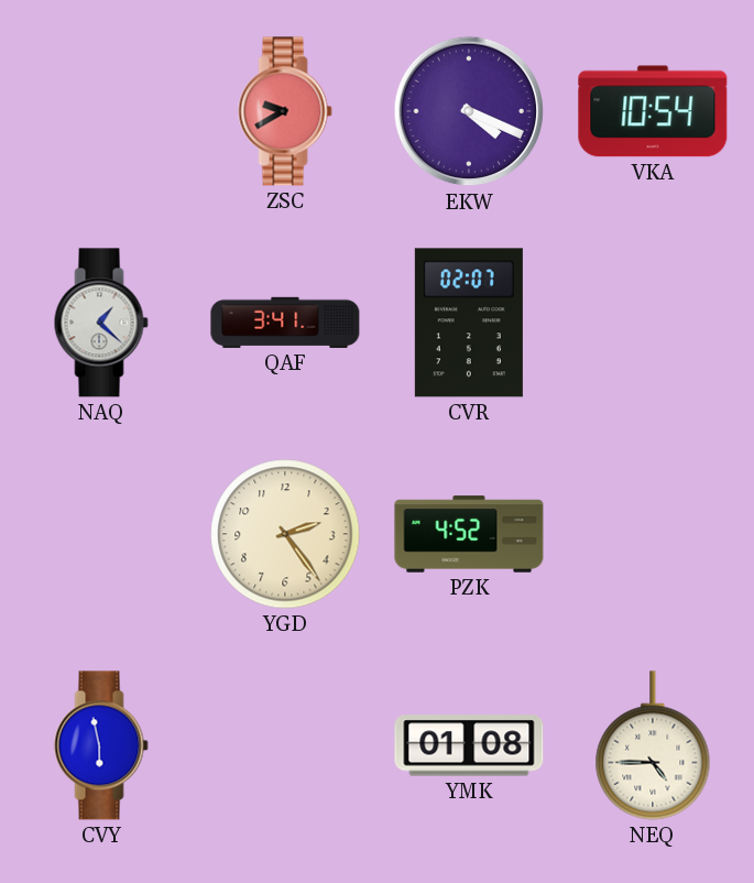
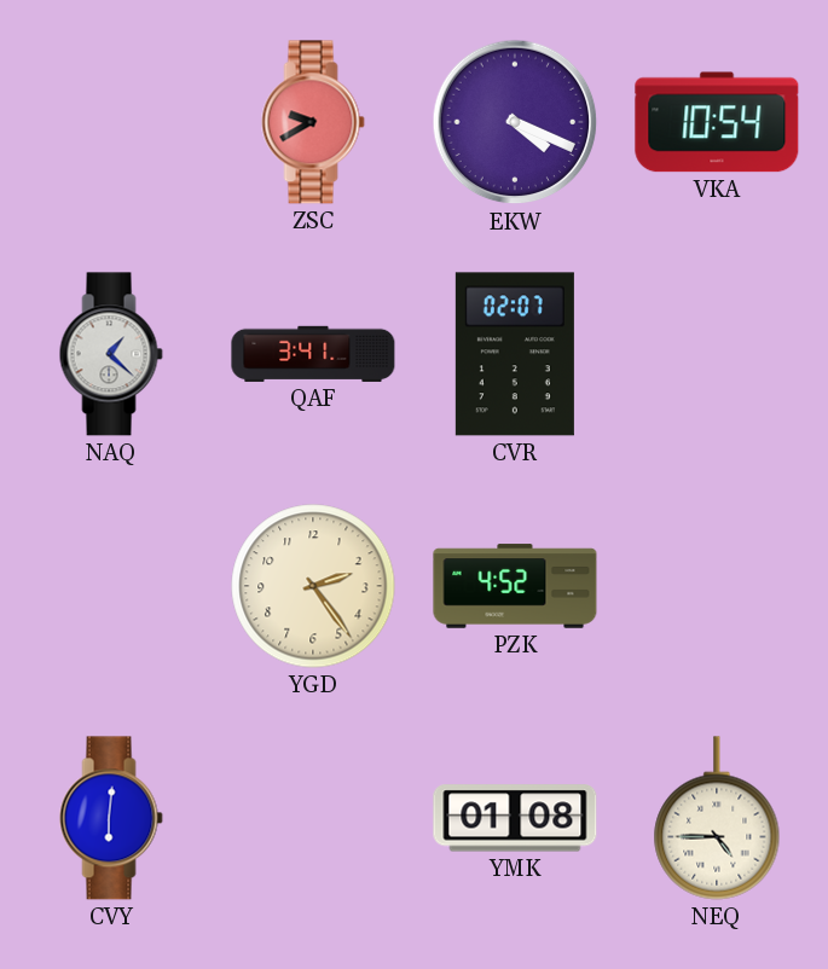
CVY: 5:58 -> 6:01
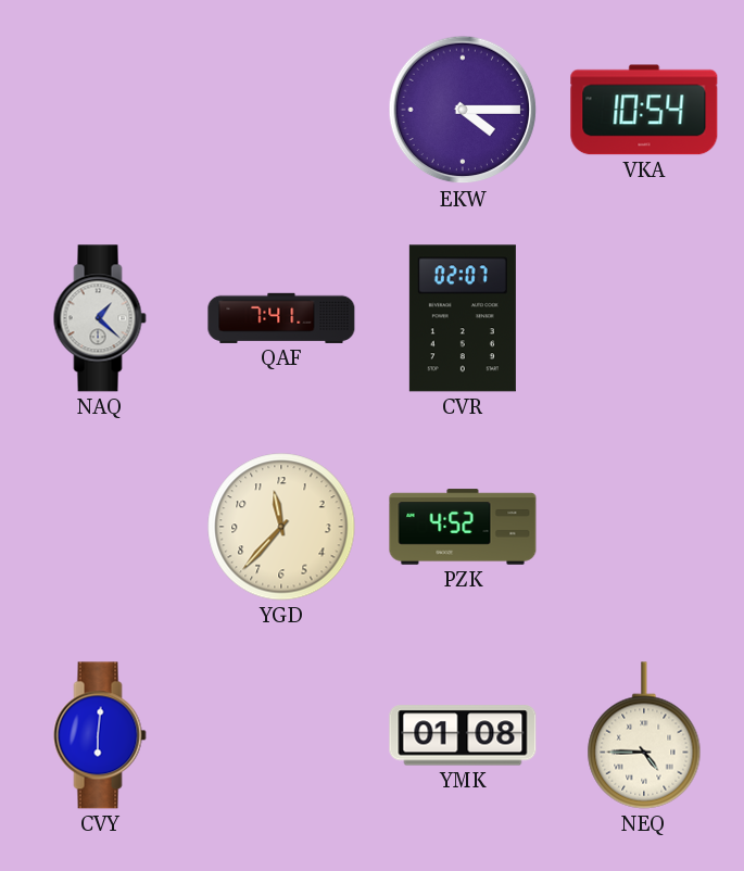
ZSC: 9:40 -> none
EKW: 4:19 -> 4:15
QAF: 3:41 -> 7:41
YGD: 2:24 -> 11:37
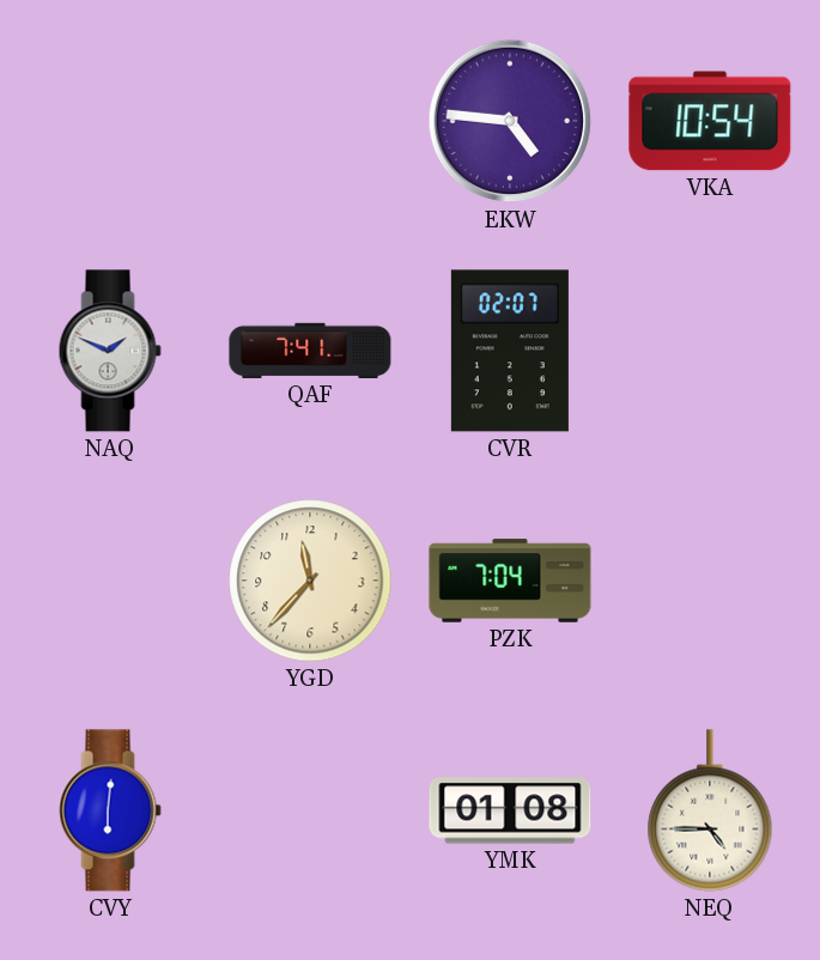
EKW: 4:15 -> 4:46
NAQ: 1:22 -> 1:49
PZK: 4:52 -> 7:04
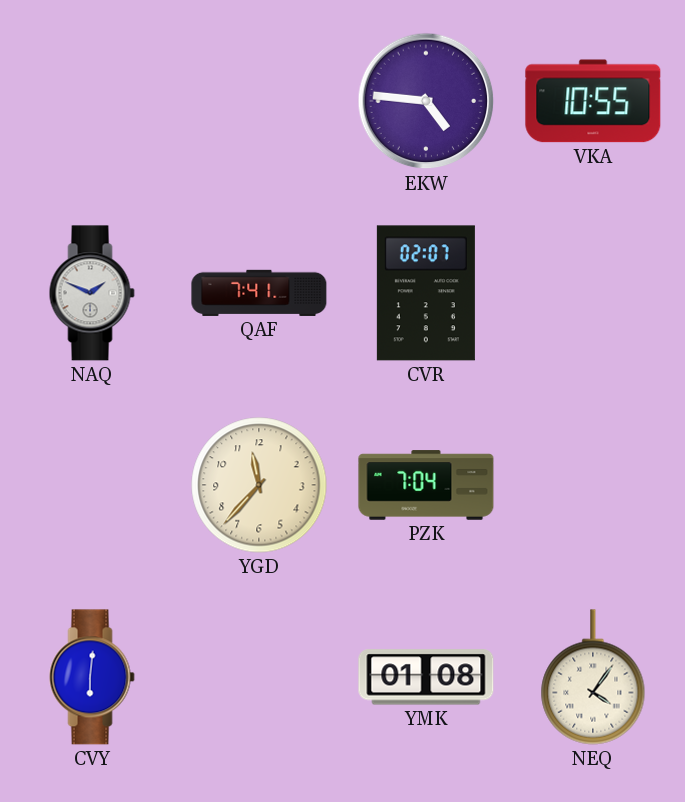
VKA: 10:54 -> 10:55
NEQ: 4:45 -> 4:06
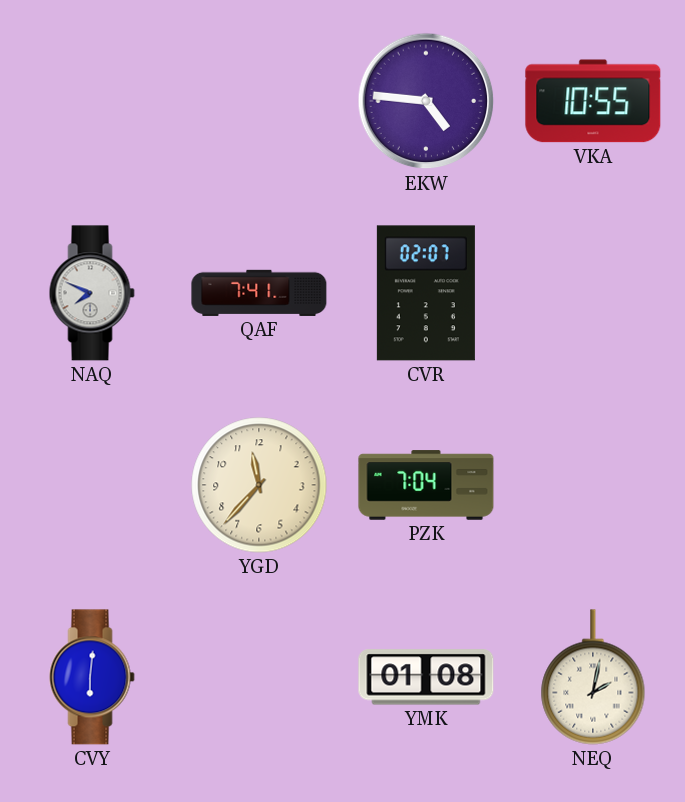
NAQ: 1:49 -> 7:49
NEQ: 4:06 -> 2:02
